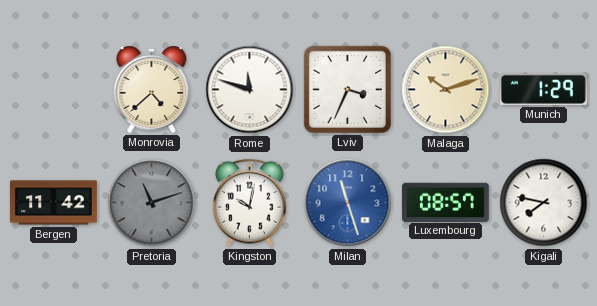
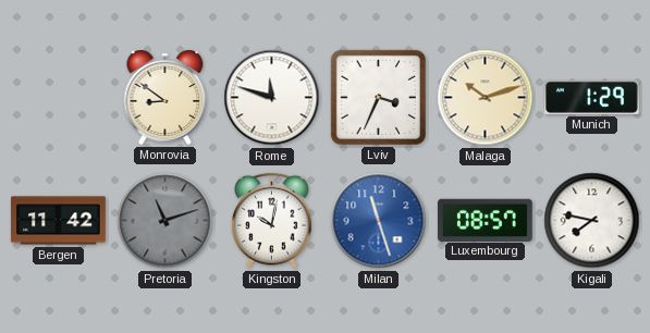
Monrovia: 4:38 -> 8:51
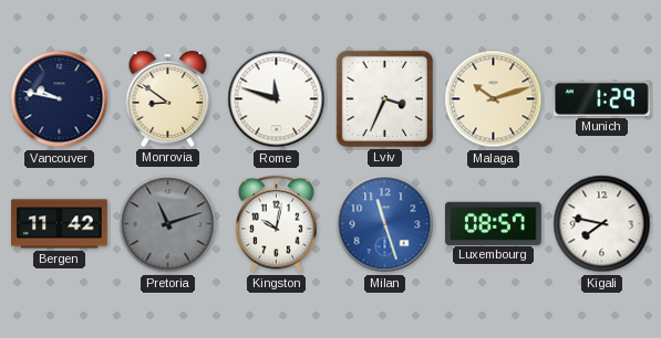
Vancouver: none -> 9:47
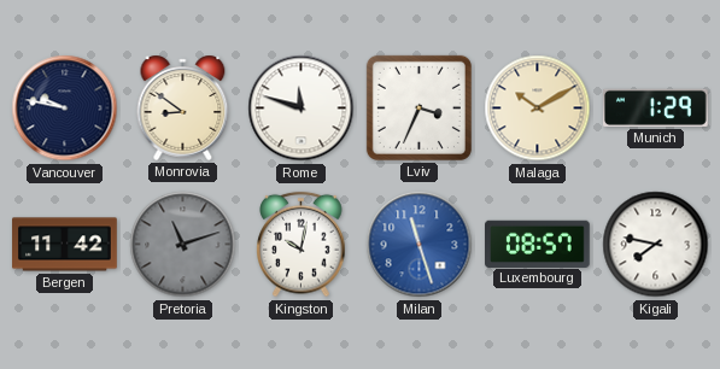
Malaga: 10:12 -> 10:10
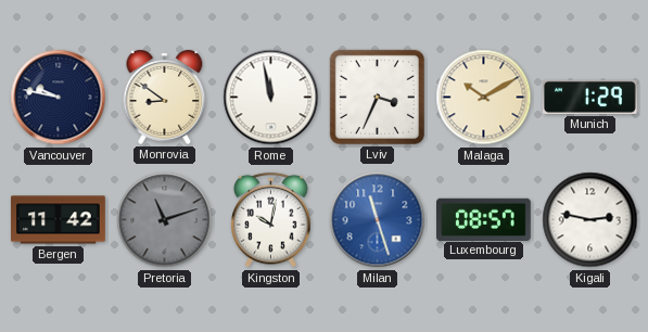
Rome: 11:48 -> 11:58
Kigali: 7:47 -> 2:47
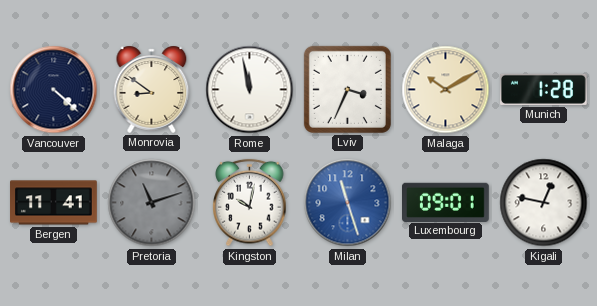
Vancouver: 9:47 -> 4:22
Munich: 1:29 -> 1:28
Bergen: 11:42 -> 11:41
Luxembourg: 08:57 -> 09:01
Kigali: 2:47 -> 12:47
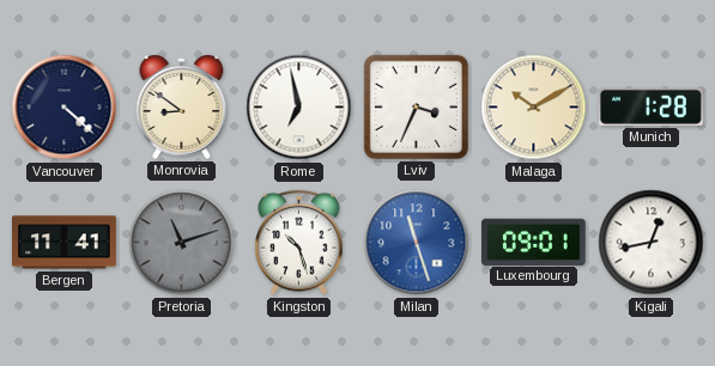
Rome: 11:58 -> 6:58
Kingston: 10:02 -> 10:27
Kigali: 12:47 -> 12:43
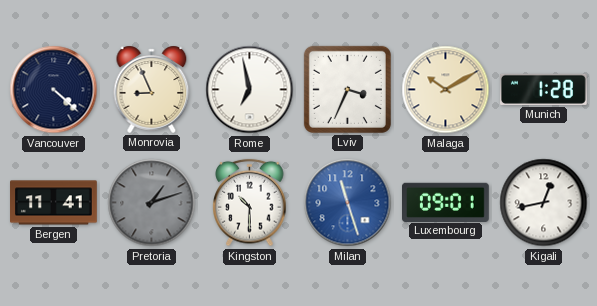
Monrovia: 8:51 -> 8:56
Pretoria: 11:12 -> 1:12
Kingston: 10:27 -> 10:30
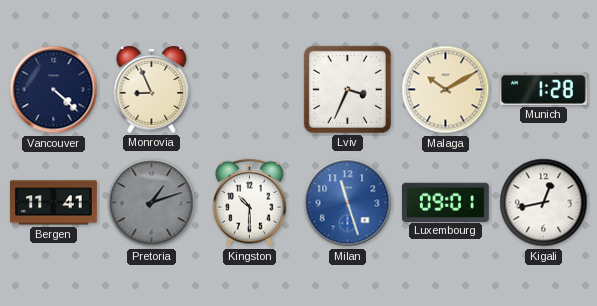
Rome: 6:58 -> none
